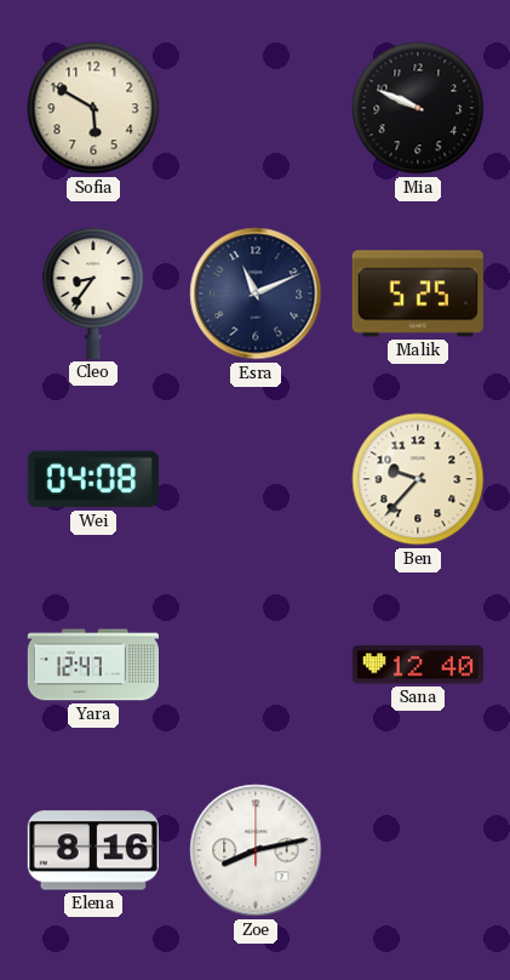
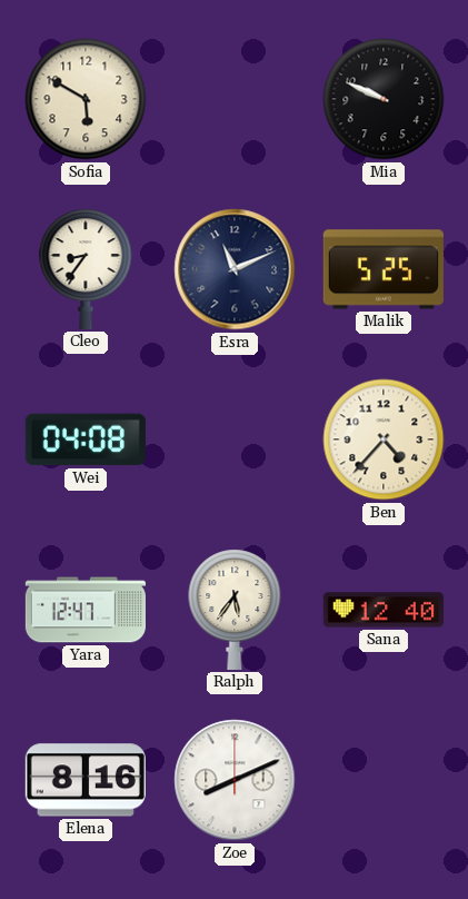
Ben: 9:37 -> 4:37
Ralph: none -> 5:36
Zoe: 8:13 -> 8:11
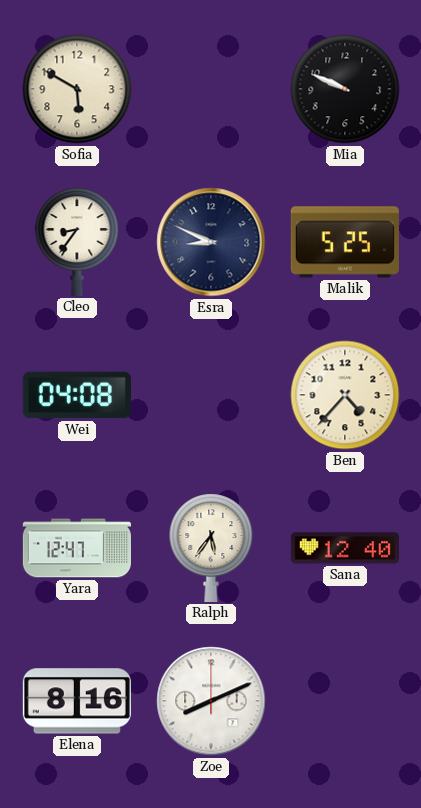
Esra: 11:11 -> 8:49
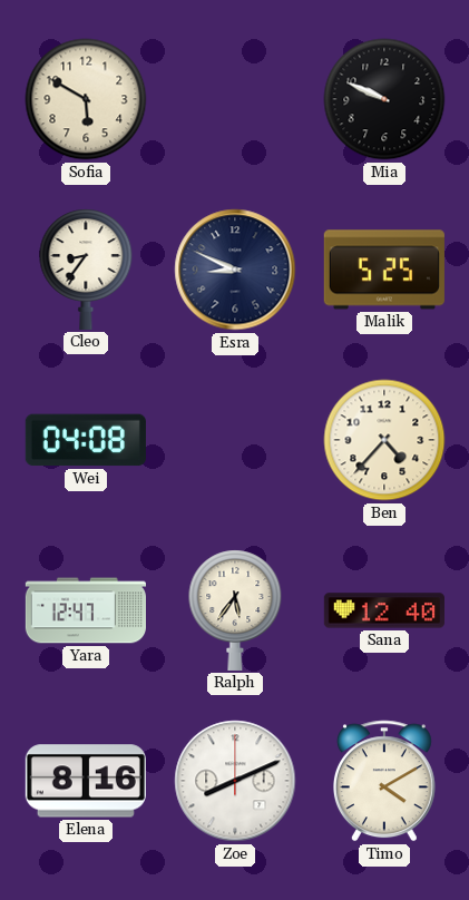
Timo: none -> 4:10
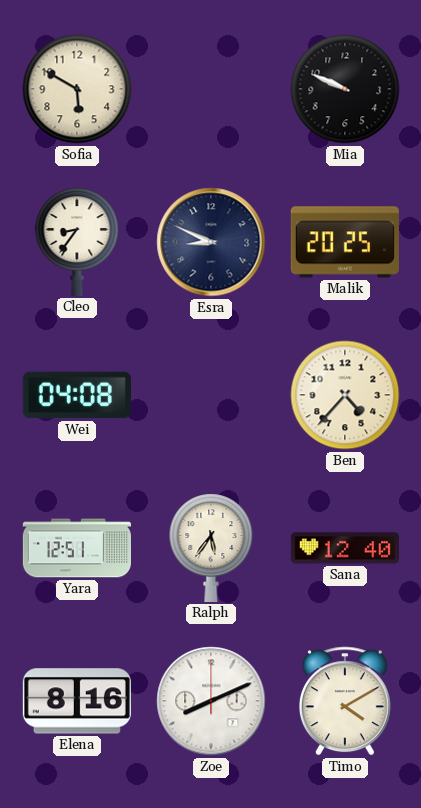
Malik: 5:25 -> 20:25
Yara: 12:47 -> 12:51
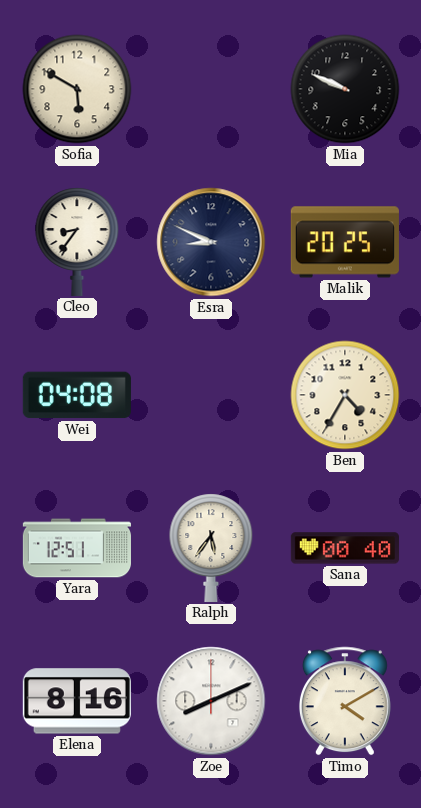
Ben: 4:37 -> 4:35
Sana: 12:40 -> 00:40
